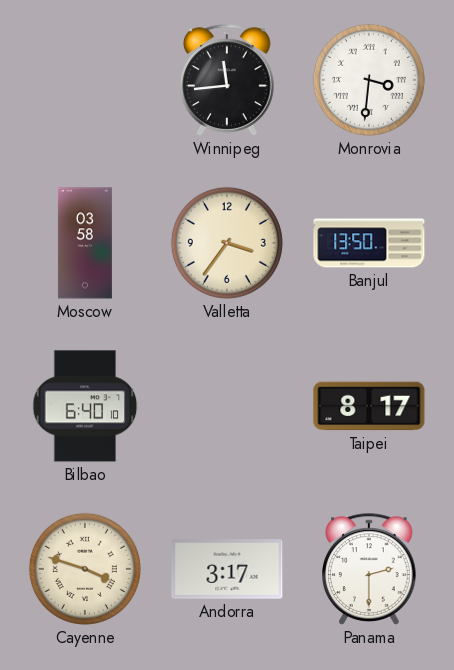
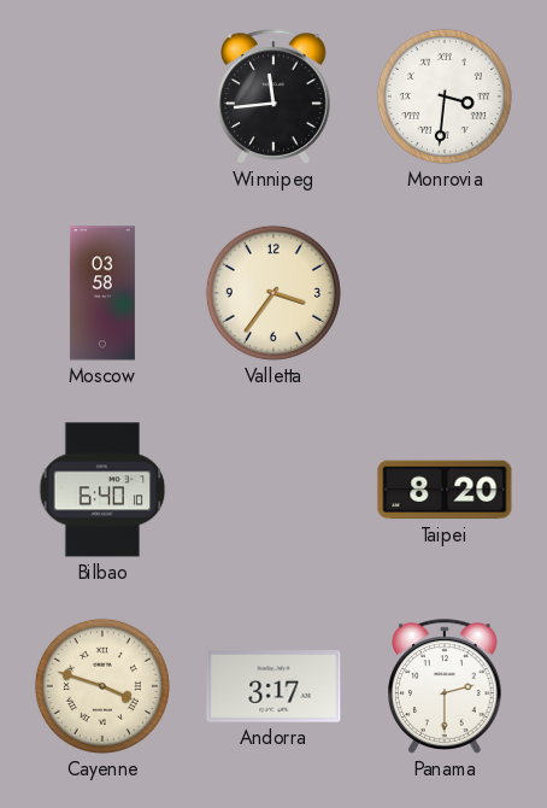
Banjul: 13:50 -> none
Taipei: 8:17 -> 8:20
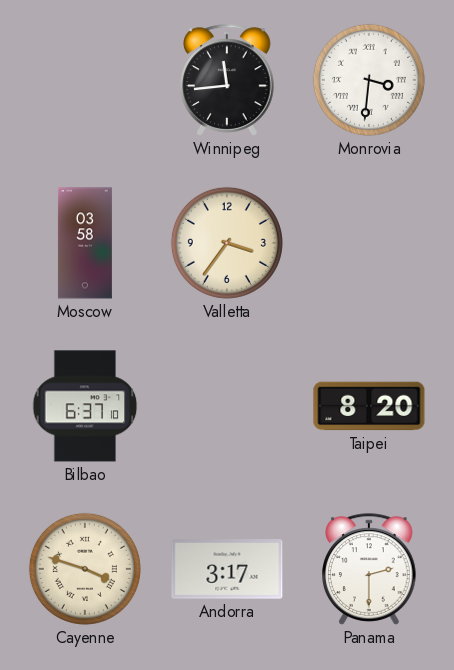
Bilbao: 6:40 -> 6:37
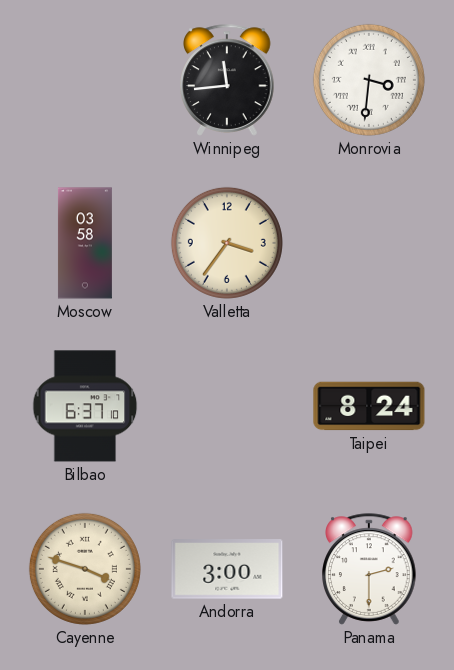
Taipei: 8:20 -> 8:24
Andorra: 3:17 -> 3:00
